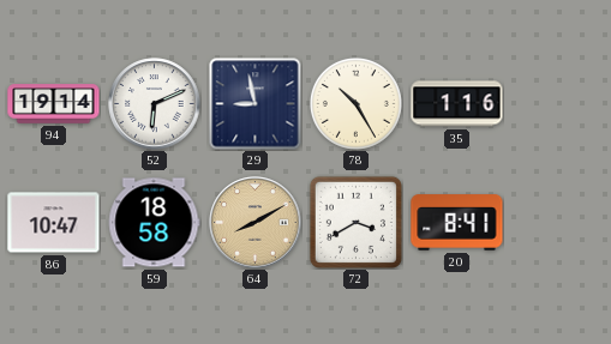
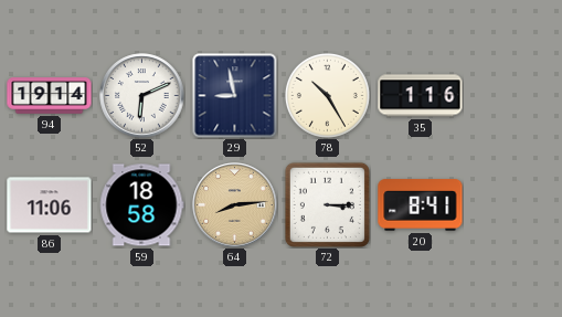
86: 10:47 -> 11:06
64: 8:10 -> 8:14
72: 3:40 -> 3:15
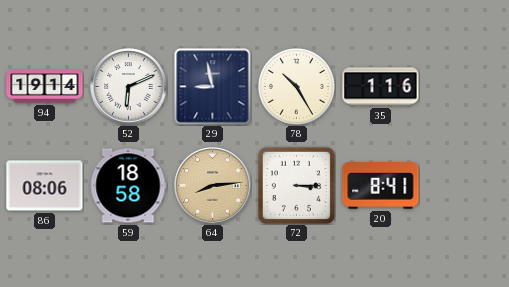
86: 11:06 -> 08:06
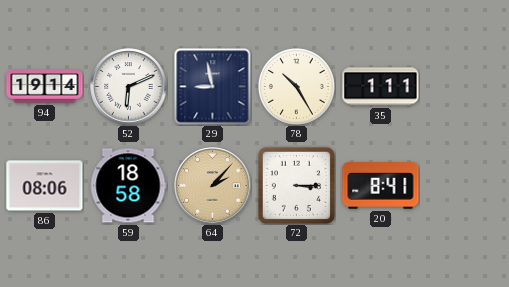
35: 1:16 -> 1:11
64: 8:14 -> 2:07
